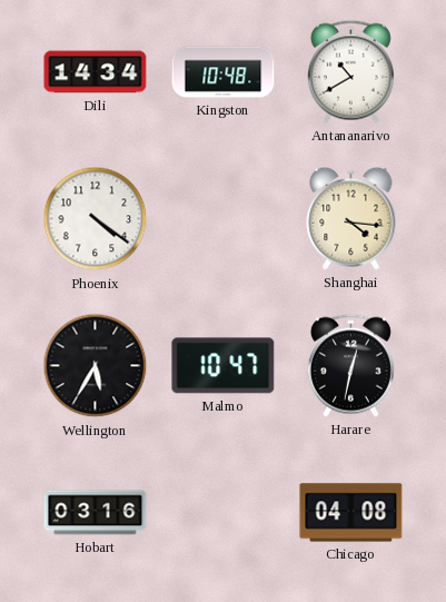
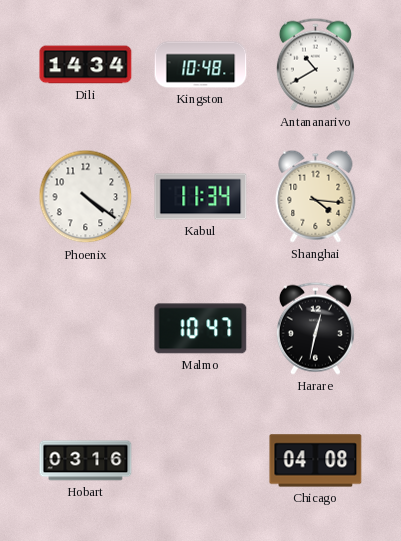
Kabul: none -> 11:34
Wellington: 5:35 -> none
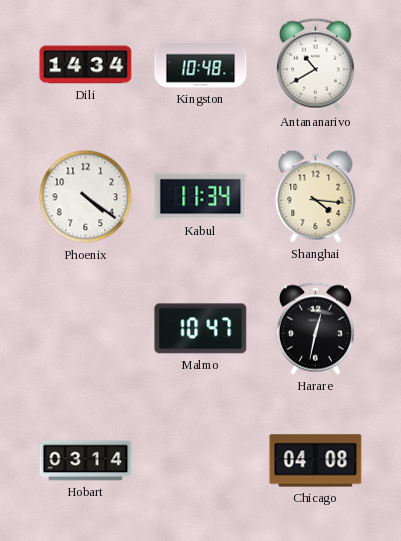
Hobart: 03:16 -> 03:14
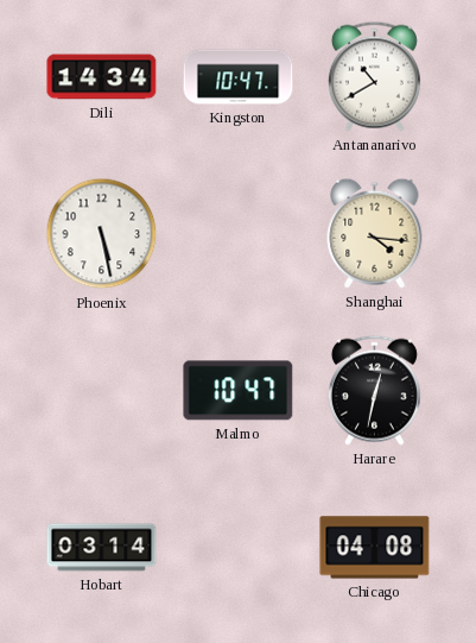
Kingston: 10:48 -> 10:47
Phoenix: 4:21 -> 5:28
Kabul: 11:34 -> none
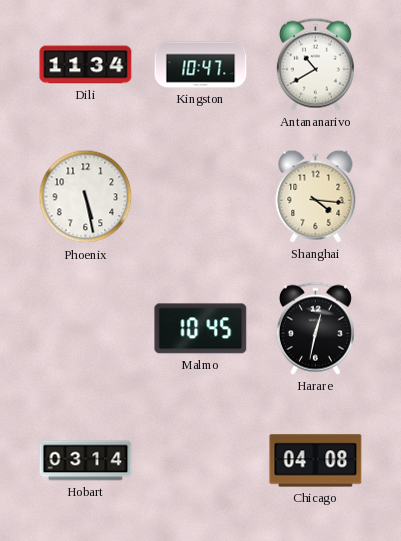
Dili: 14:34 -> 11:34
Malmo: 10:47 -> 10:45
